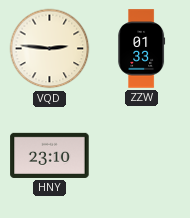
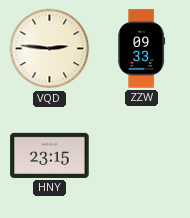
ZZW: 01:33 -> 09:33
HNY: 23:10 -> 23:15
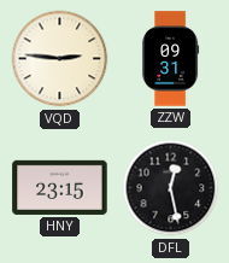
ZZW: 09:33 -> 09:31
DFL: none -> 12:28
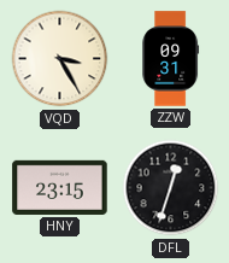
VQD: 2:46 -> 3:25
DFL: 12:28 -> 12:33
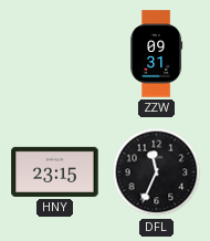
VQD: 3:25 -> none
DFL: 12:33 -> 11:34
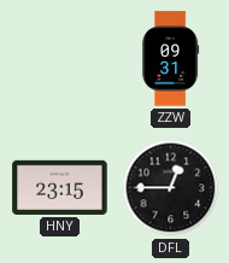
DFL: 11:34 -> 12:45
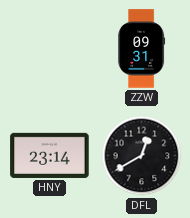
HNY: 23:15 -> 23:14
DFL: 12:45 -> 12:40
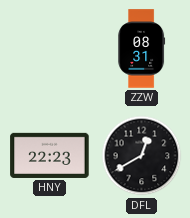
ZZW: 09:31 -> 08:31
HNY: 23:14 -> 22:23
